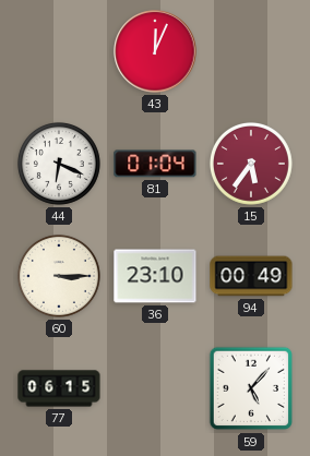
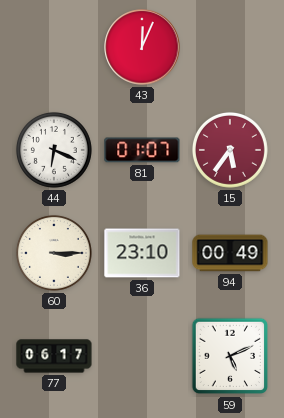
81: 01:04 -> 01:07
77: 06:15 -> 06:17
59: 5:07 -> 5:11
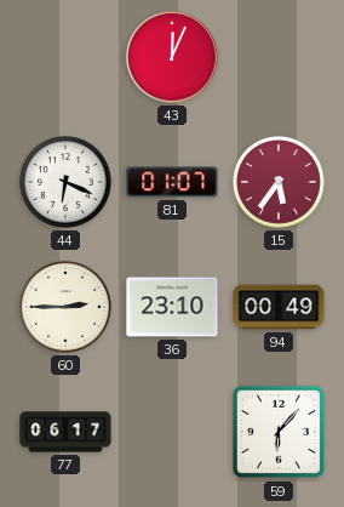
60: 3:15 -> 2:45
59: 5:11 -> 6:07
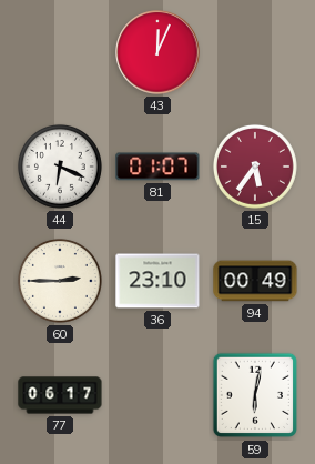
59: 6:07 -> 6:02
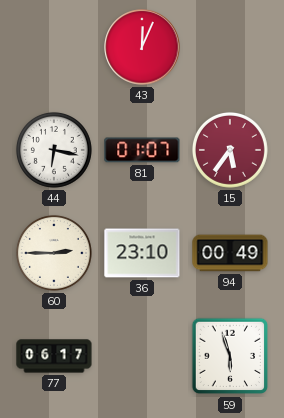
44: 6:19 -> 6:17
59: 6:02 -> 5:57
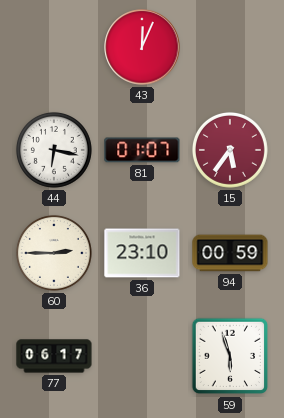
94: 00:49 -> 00:59
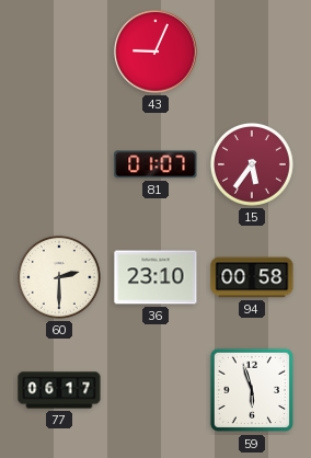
43: 12:04 -> 9:04
44: 6:17 -> none
60: 2:45 -> 2:30
94: 00:59 -> 00:58
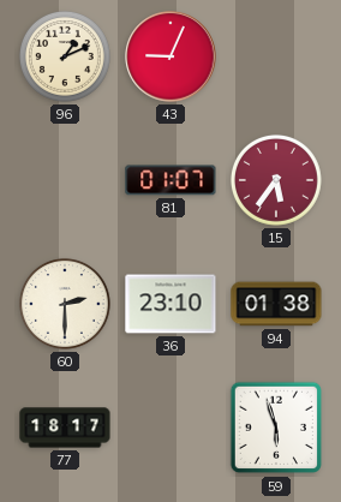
96: none -> 1:11
94: 00:58 -> 01:38
77: 06:17 -> 18:17
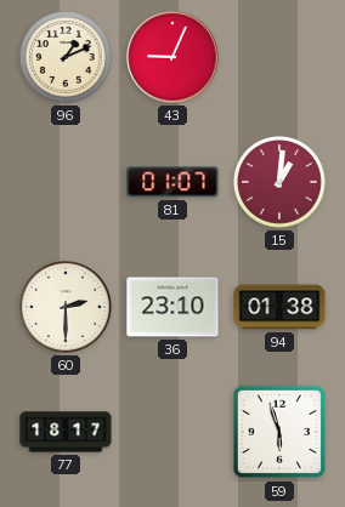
15: 5:36 -> 1:01
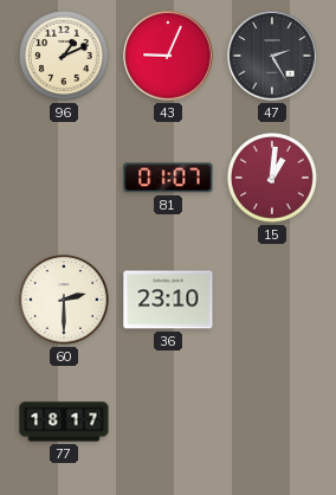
47: none -> 2:25
94: 01:38 -> none
59: 5:57 -> none
